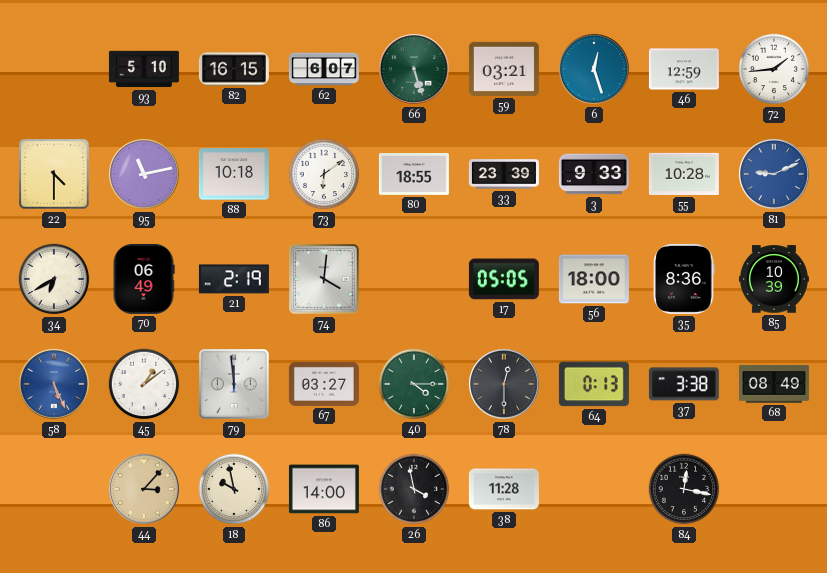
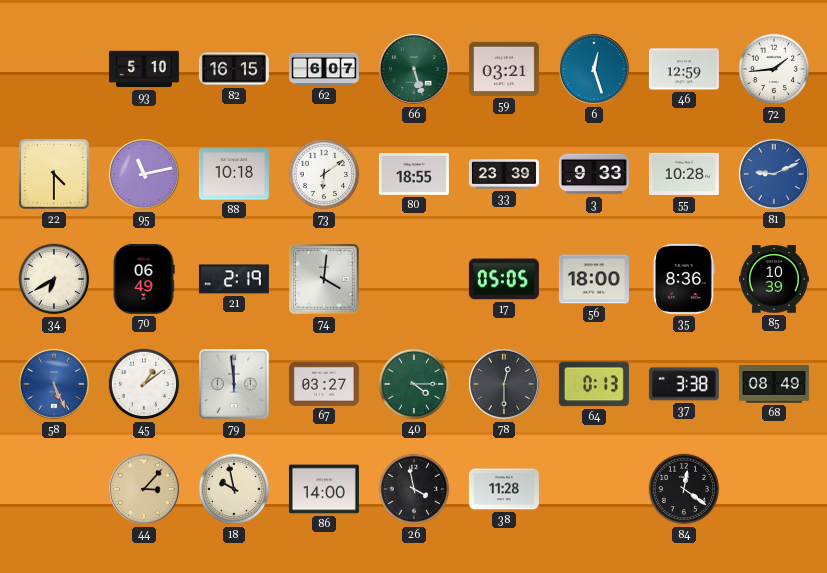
84: 12:17 -> 12:21
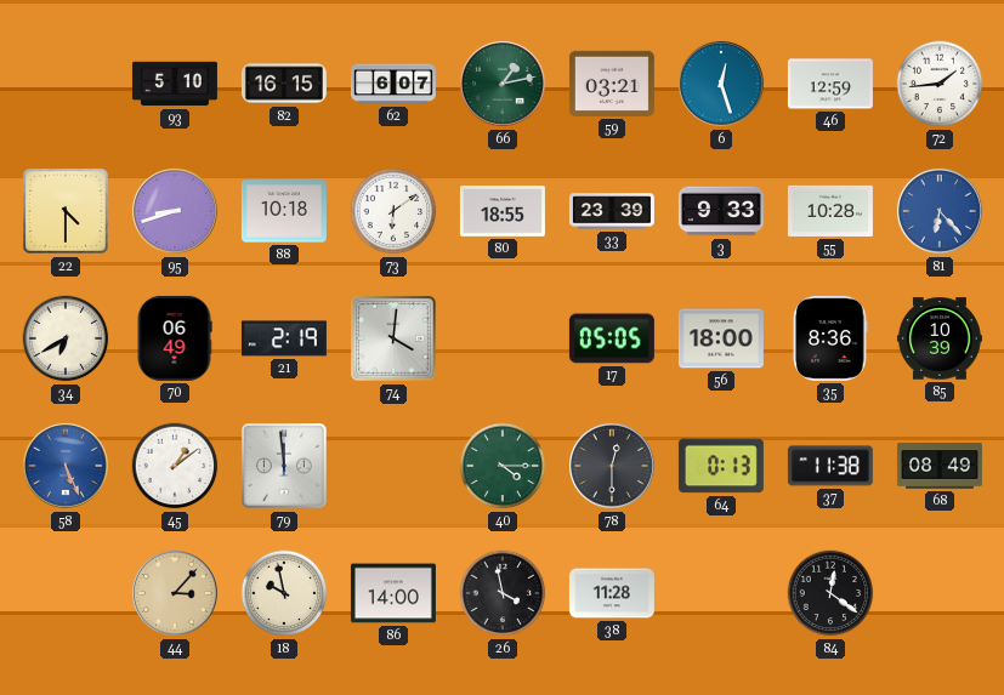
66: 5:27 -> 1:13
95: 11:13 -> 8:42
81: 9:11 -> 6:23
67: 03:27 -> none
37: 3:38 -> 11:38
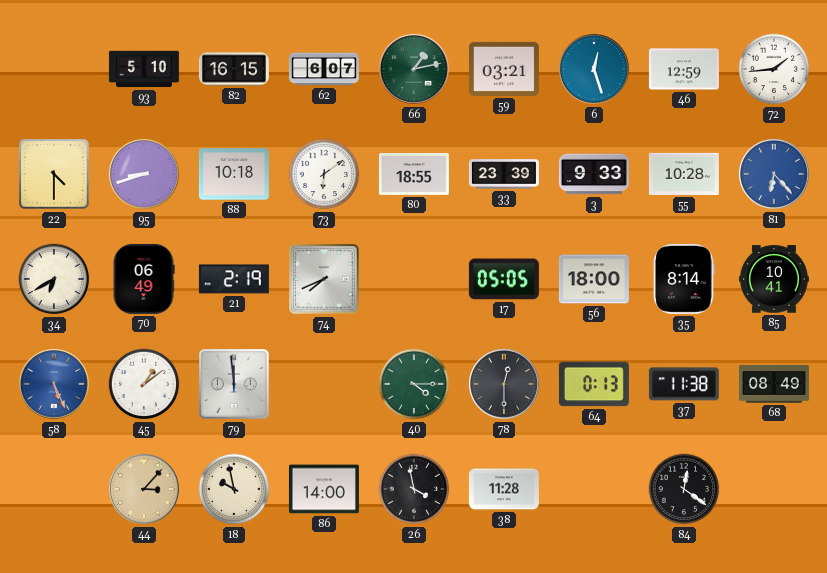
74: 4:01 -> 7:41
35: 8:36 -> 8:14
85: 10:39 -> 10:41
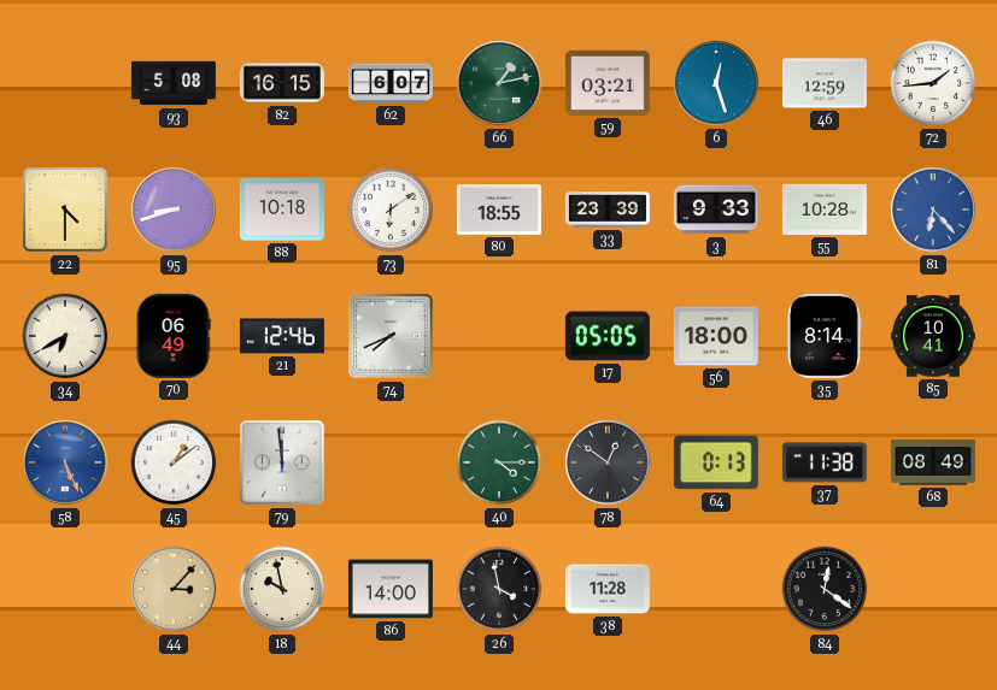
93: 5:10 -> 5:08
21: 2:19 -> 12:46
78: 12:30 -> 12:51
